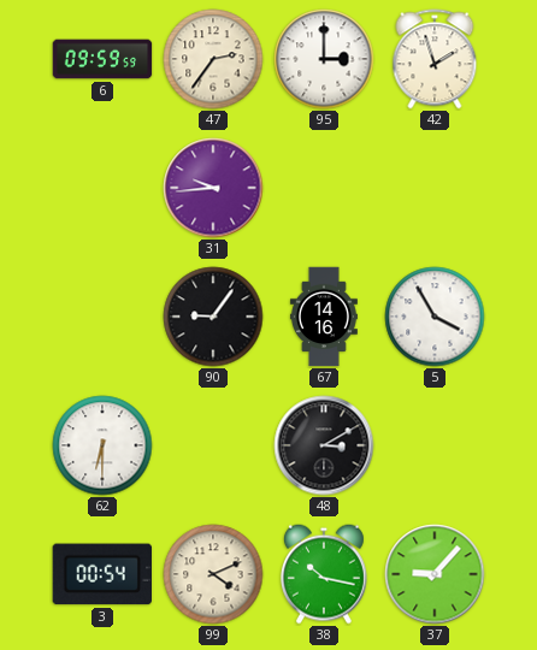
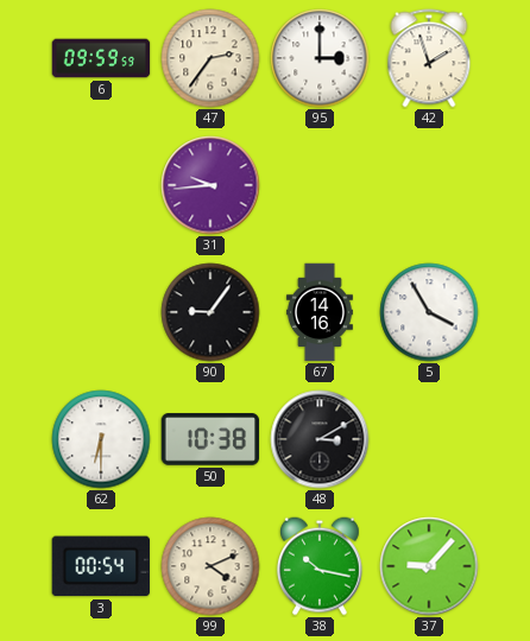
50: none -> 10:38
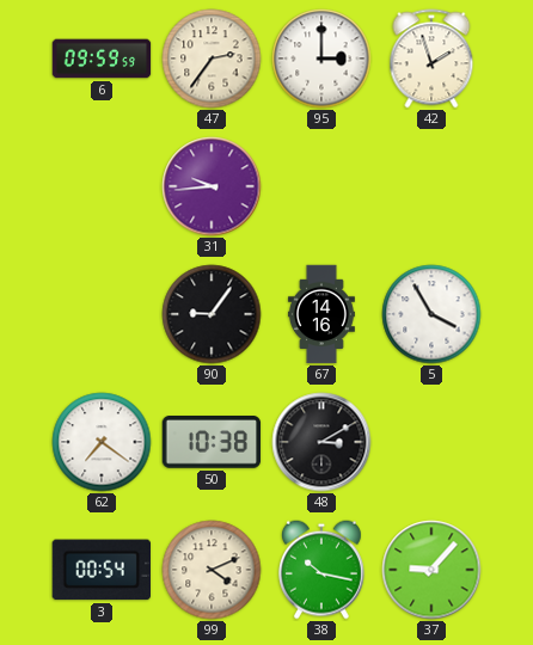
62: 6:30 -> 7:21
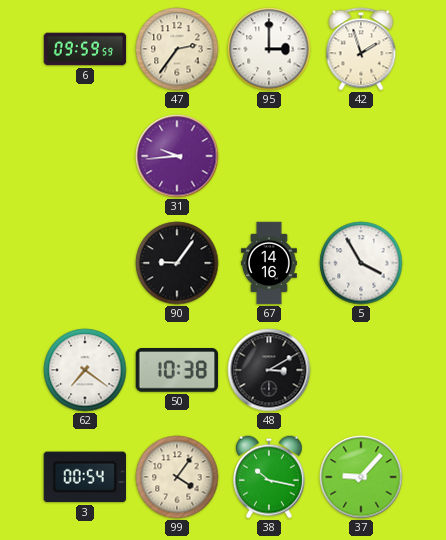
99: 4:11 -> 4:06
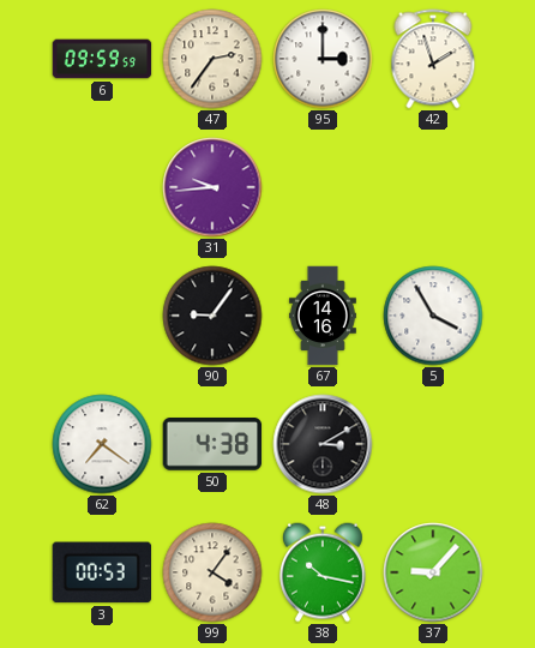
50: 10:38 -> 4:38
3: 00:54 -> 00:53
